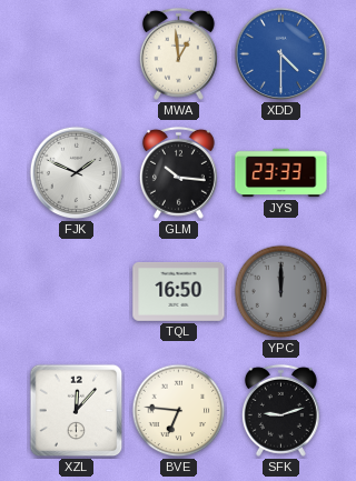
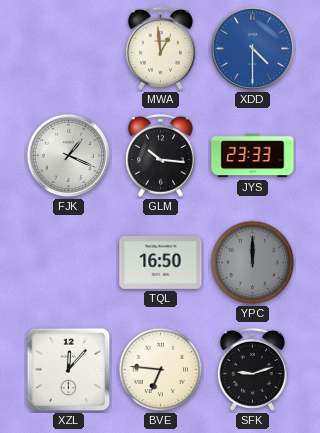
FJK: 1:49 -> 1:19
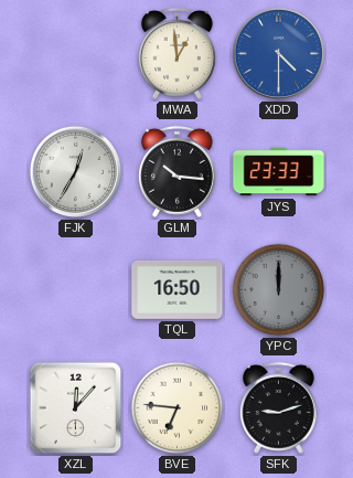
FJK: 1:19 -> 12:35
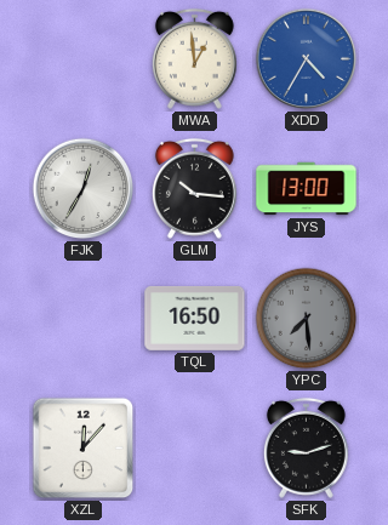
XDD: 4:30 -> 4:35
JYS: 23:33 -> 13:00
YPC: 12:00 -> 7:29
BVE: 6:46 -> none
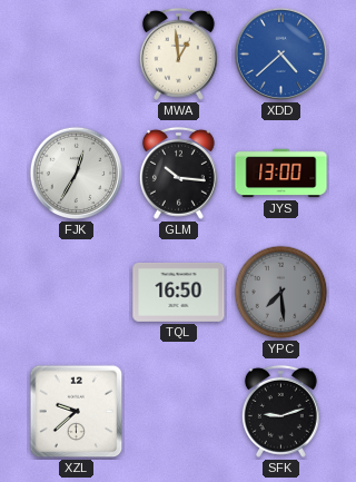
XDD: 4:35 -> 4:38
XZL: 12:07 -> 9:38
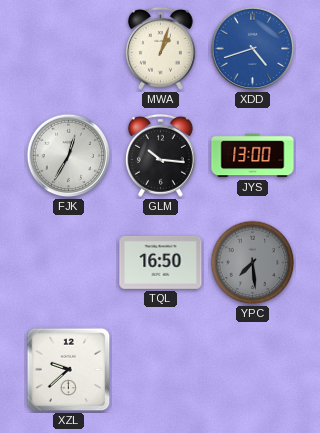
MWA: 12:59 -> 1:03
XDD: 4:38 -> 4:42
SFK: 9:12 -> none
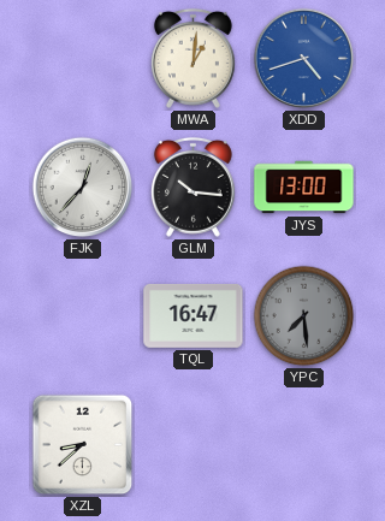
MWA: 1:03 -> 1:01
FJK: 12:35 -> 12:37
TQL: 16:50 -> 16:47
XZL: 9:38 -> 8:38
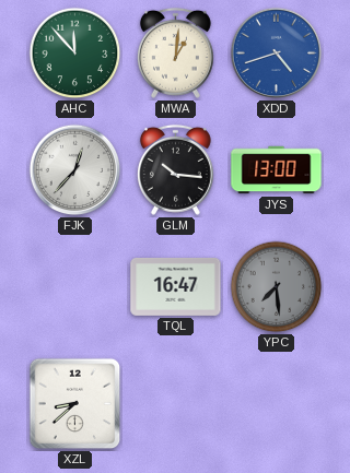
AHC: none -> 11:53
